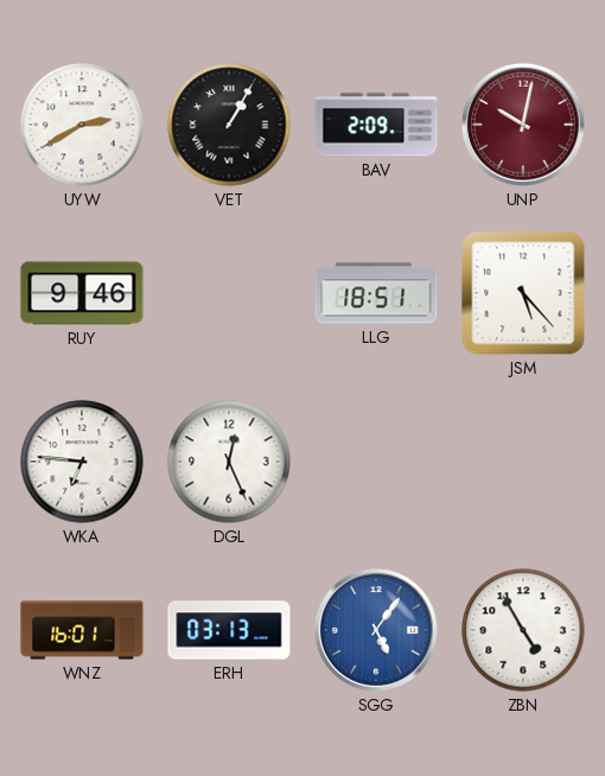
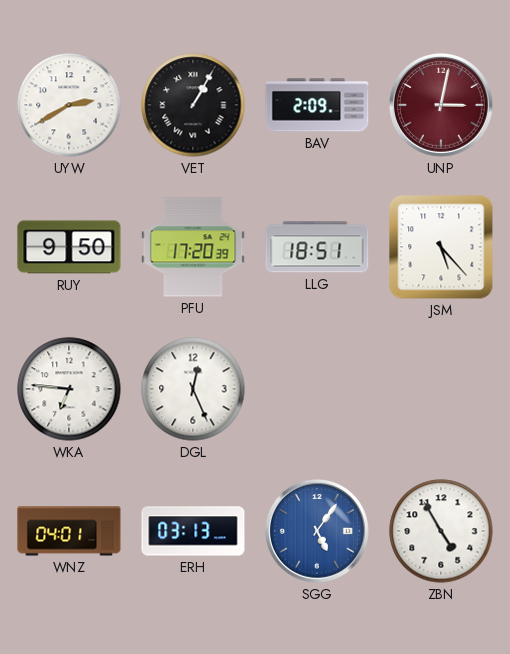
UNP: 10:02 -> 3:02
RUY: 9:46 -> 9:50
PFU: none -> 17:20
WNZ: 16:01 -> 04:01
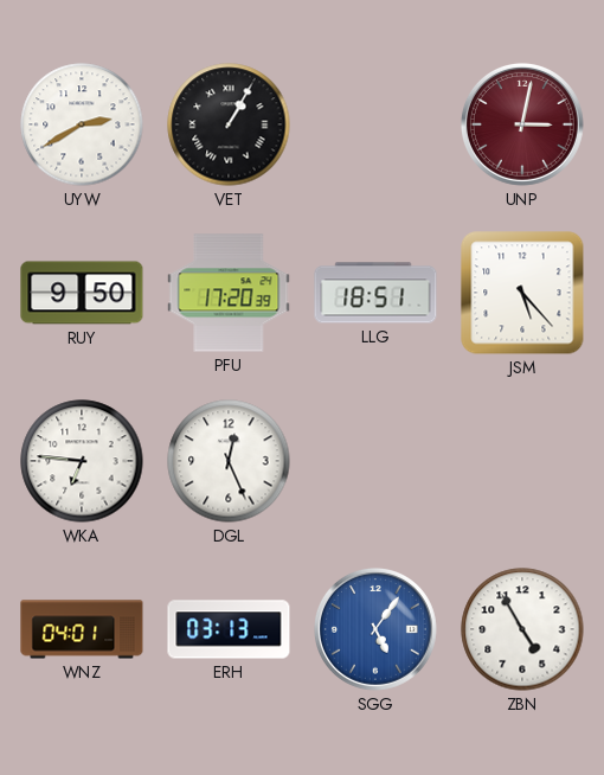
BAV: 2:09 -> none
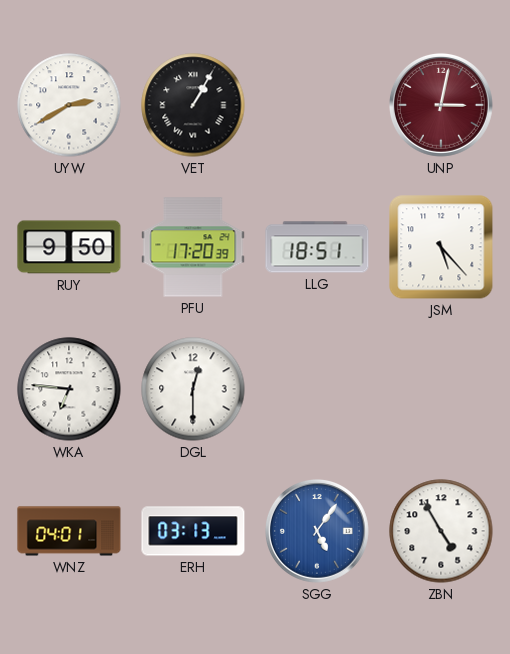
DGL: 12:26 -> 12:30
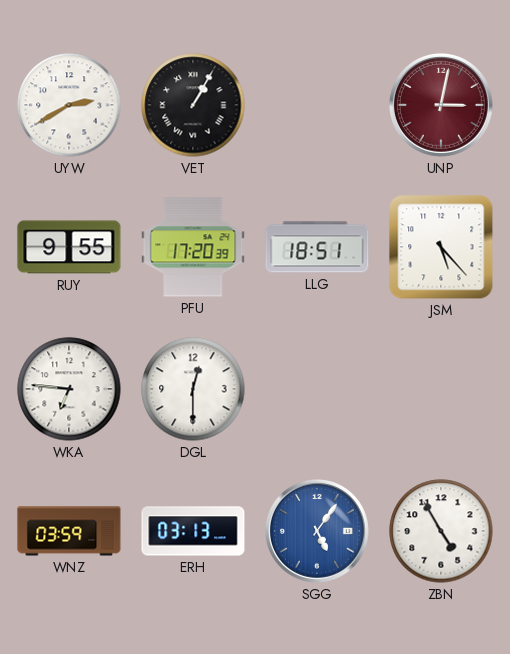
RUY: 9:50 -> 9:55
WNZ: 04:01 -> 03:59
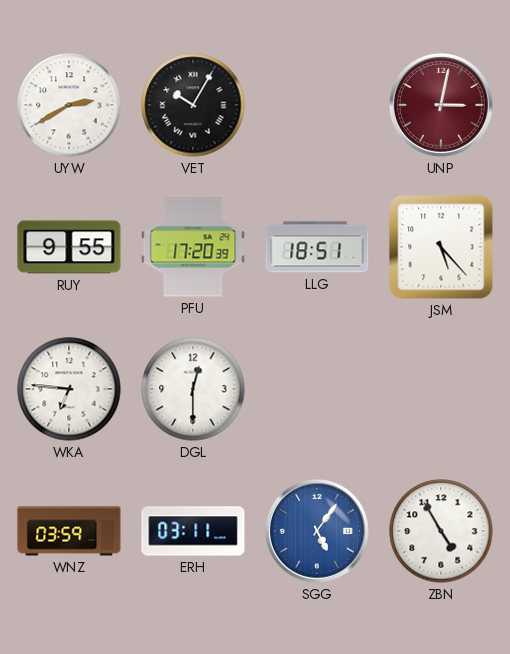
VET: 1:05 -> 10:05
ERH: 03:13 -> 03:11
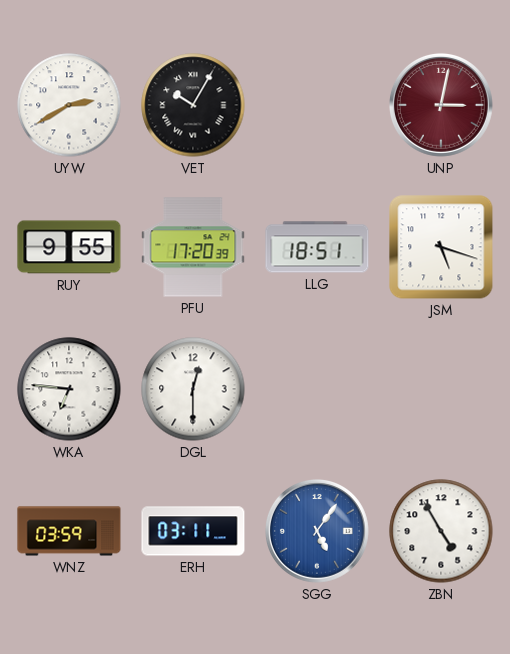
JSM: 5:23 -> 5:18
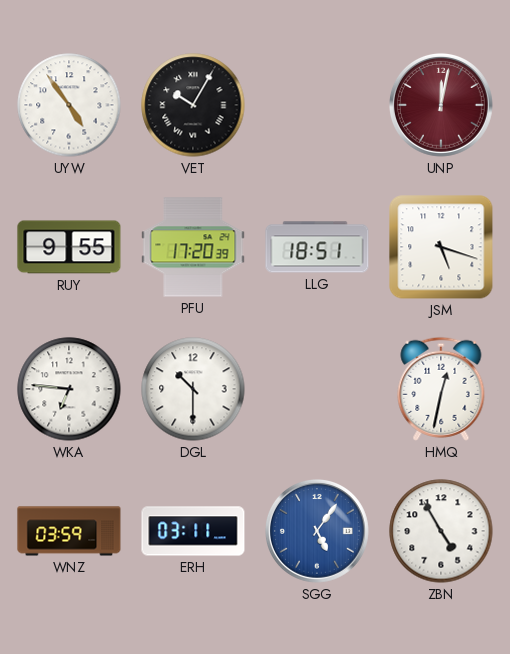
UYW: 2:40 -> 4:54
UNP: 3:02 -> 12:02
DGL: 12:30 -> 10:30
HMQ: none -> 12:32
